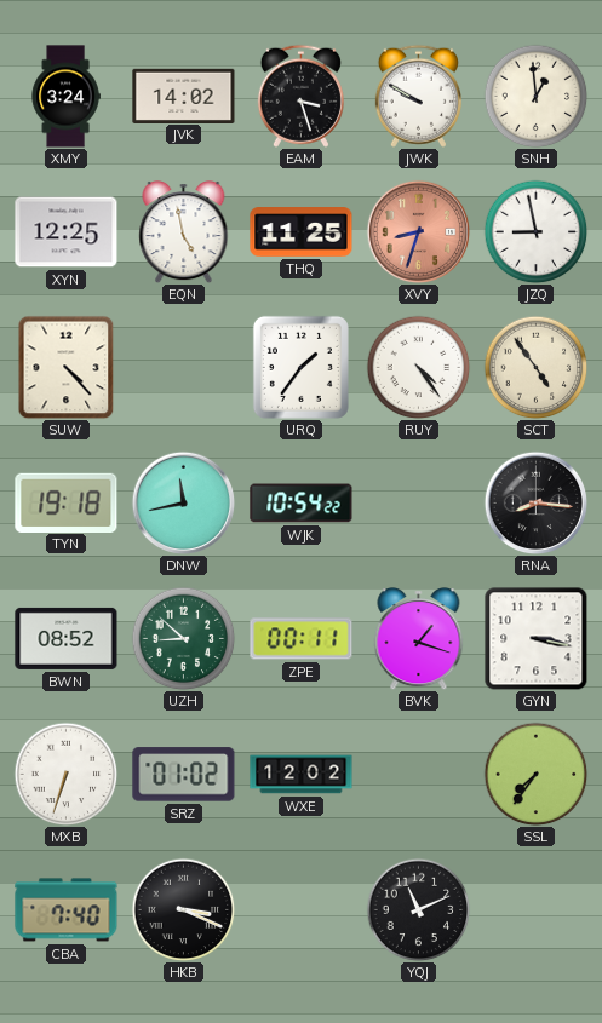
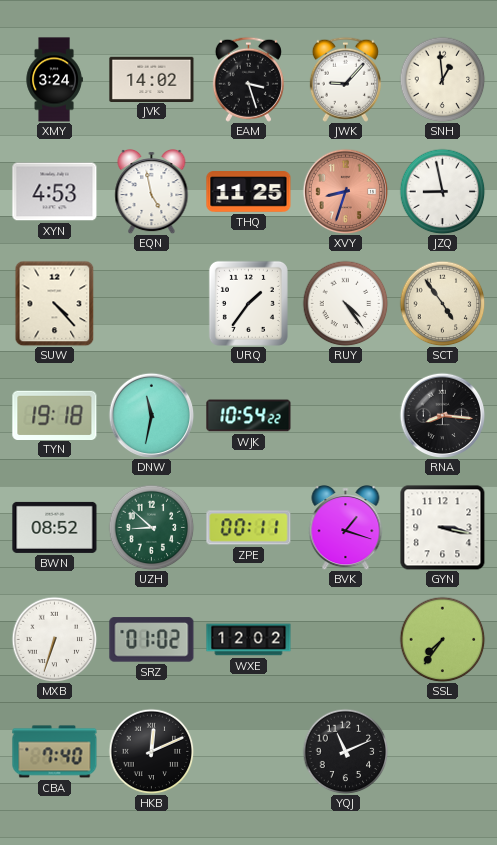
JWK: 9:50 -> 9:07
XYN: 12:25 -> 4:53
DNW: 11:43 -> 11:32
HKB: 3:19 -> 12:11
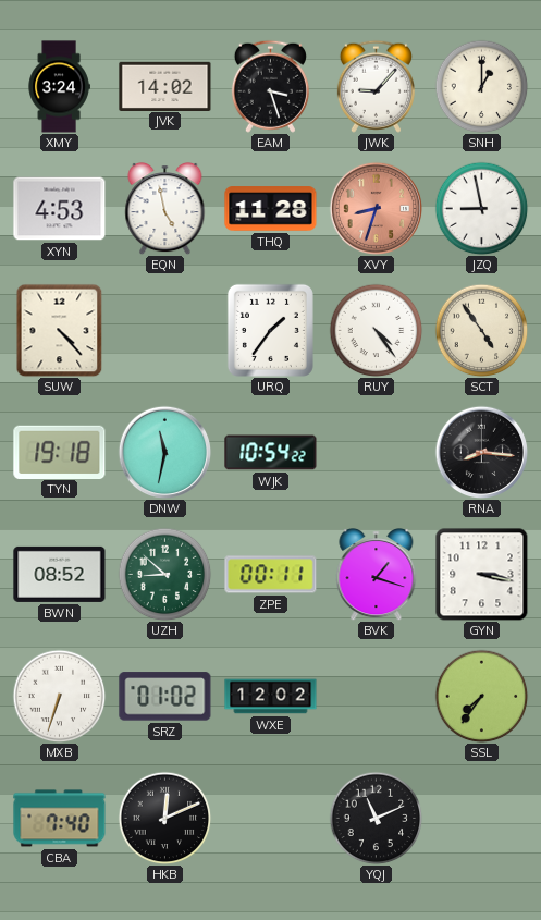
SNH: 12:59 -> 1:00
THQ: 11:25 -> 11:28
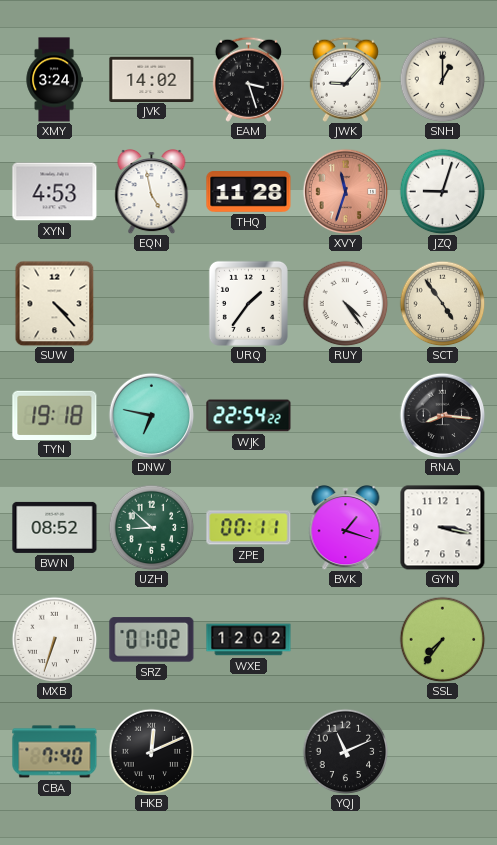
XVY: 8:33 -> 11:33
JZQ: 8:58 -> 9:03
DNW: 11:32 -> 6:47
WJK: 10:54 -> 22:54
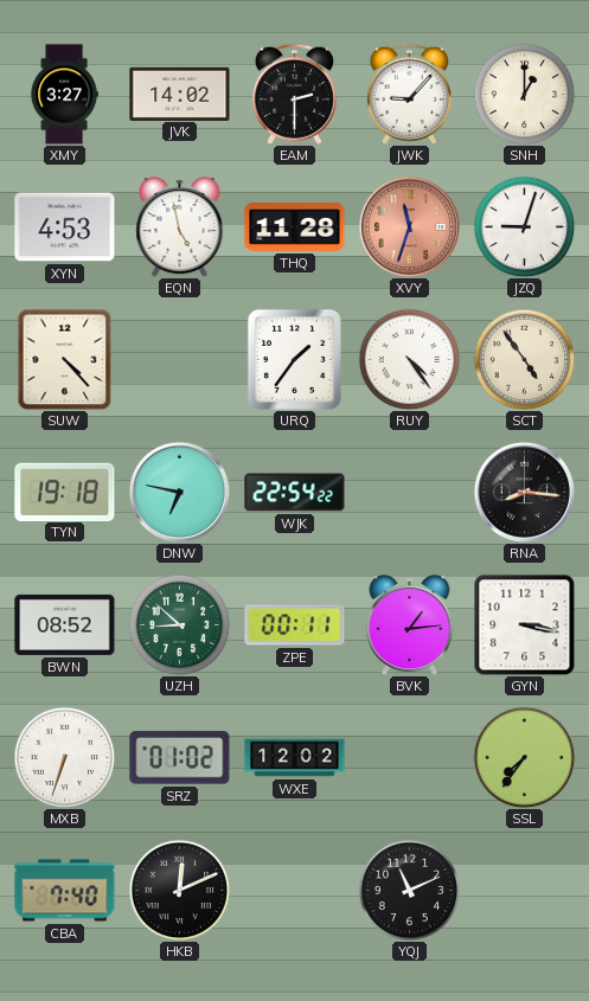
XMY: 3:24 -> 3:27
EAM: 3:27 -> 2:30
BVK: 1:18 -> 1:14
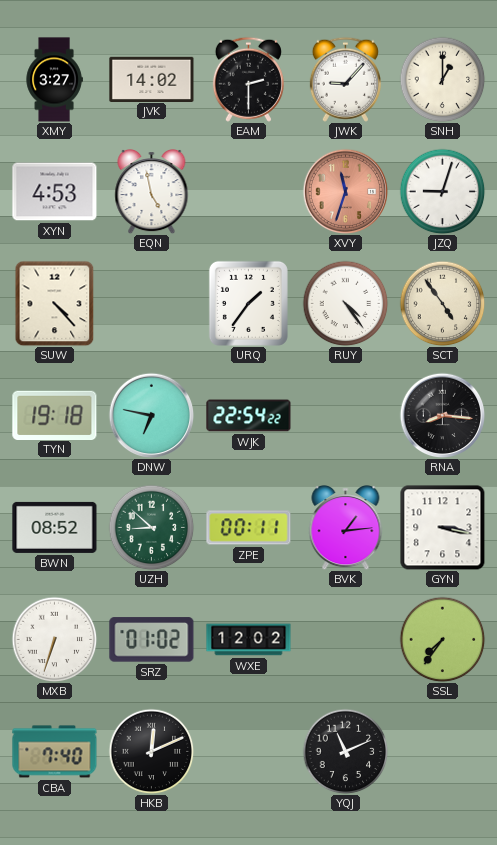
THQ: 11:28 -> none
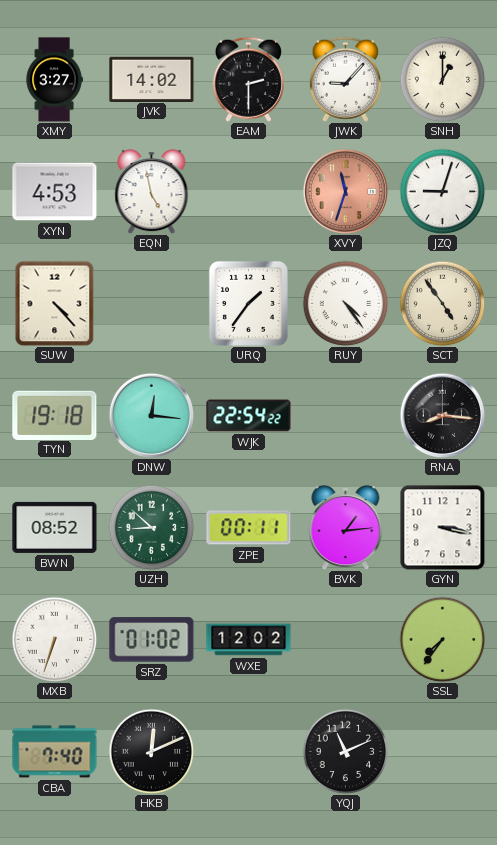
DNW: 6:47 -> 12:16
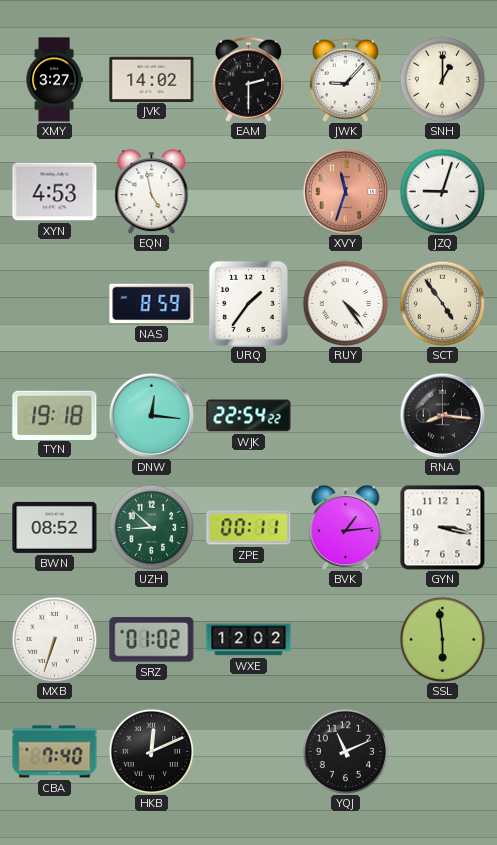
SUW: 4:23 -> none
NAS: none -> 8:59
SSL: 7:36 -> 5:59
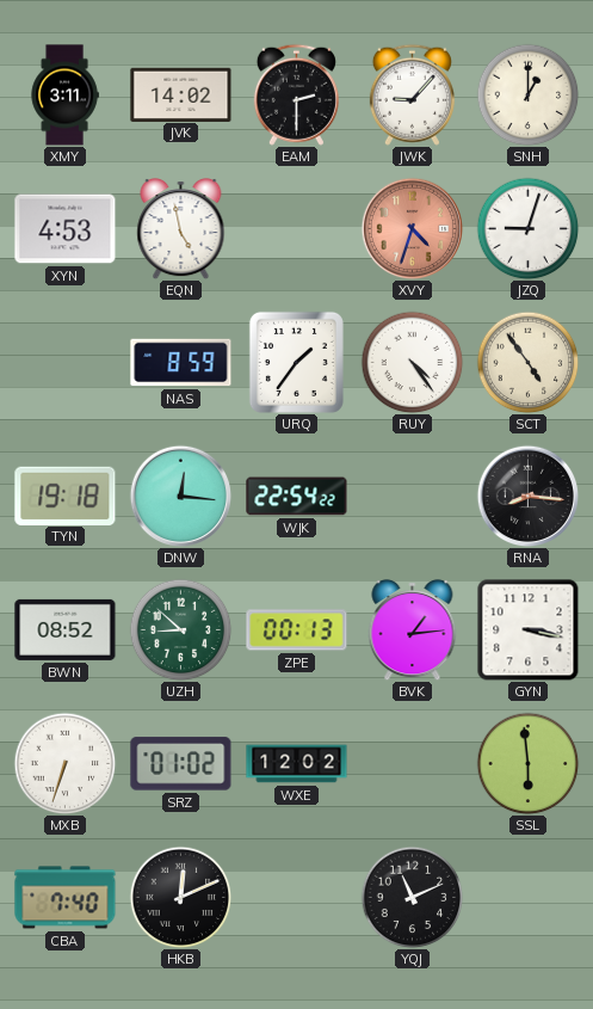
XMY: 3:27 -> 3:11
XVY: 11:33 -> 4:33
ZPE: 00:11 -> 00:13
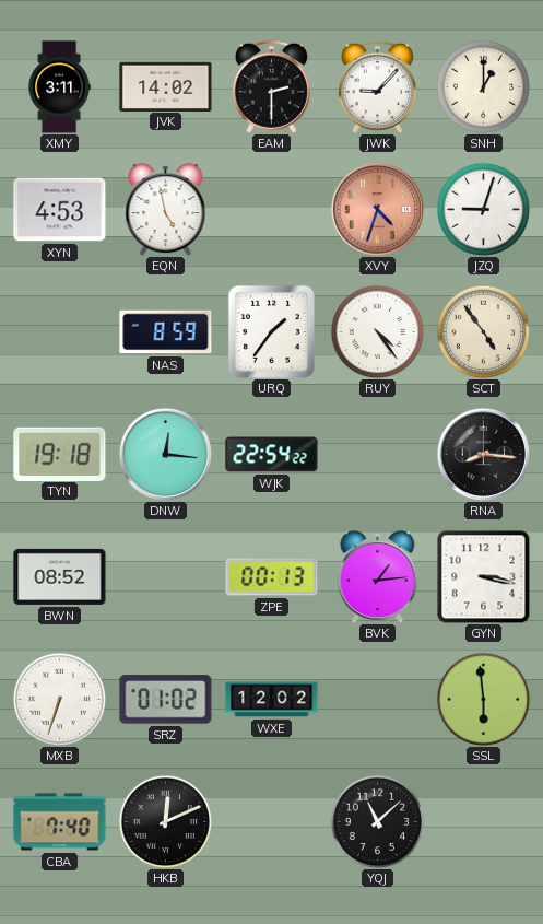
UZH: 8:52 -> none
YQJ: 11:11 -> 11:08
